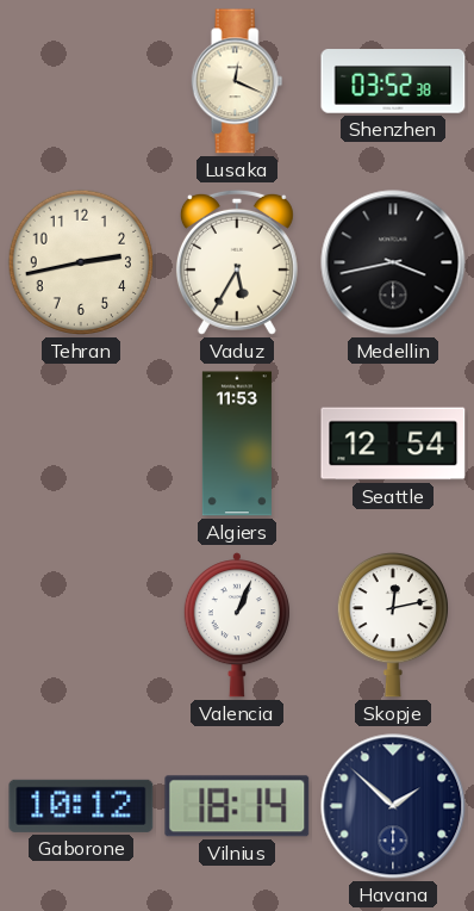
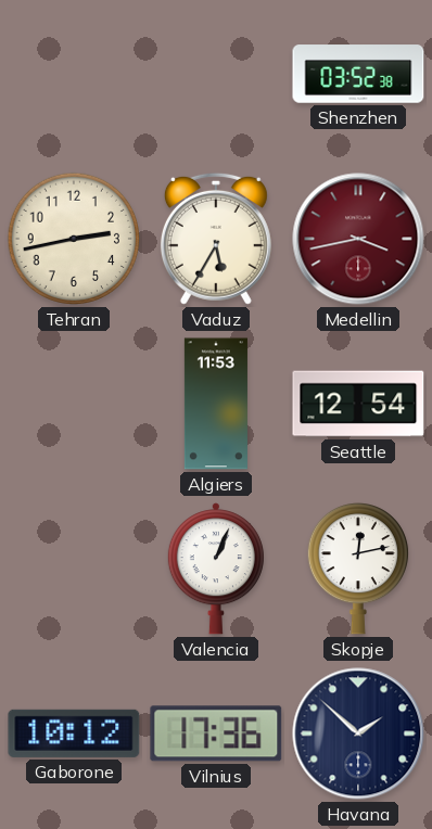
Lusaka: 12:19 -> none
Medellin dial: black -> burgundy
Vilnius: 18:14 -> 17:36
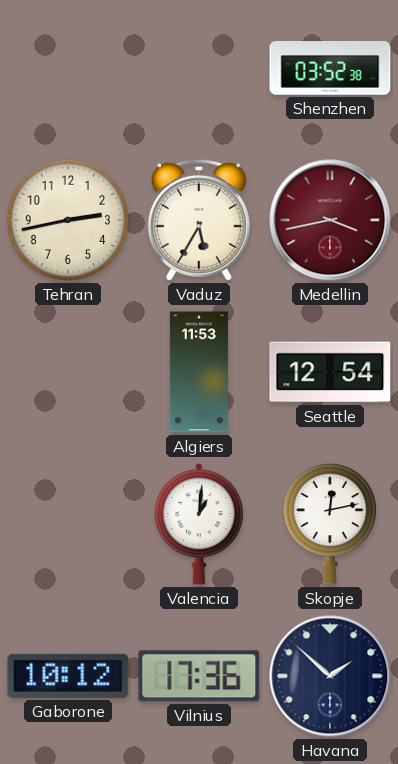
Valencia: 1:04 -> 1:01
